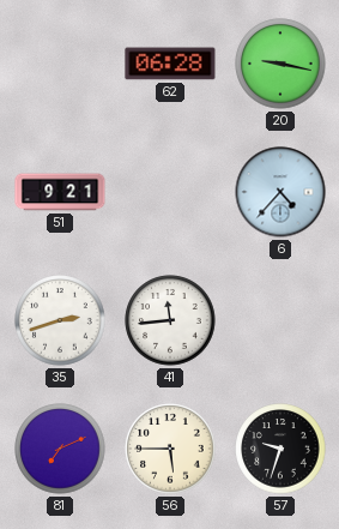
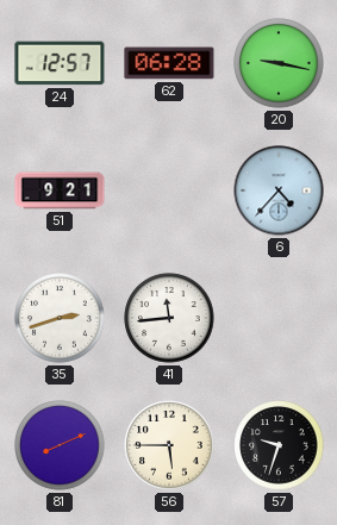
24: none -> 12:57
81: 7:11 -> 8:11
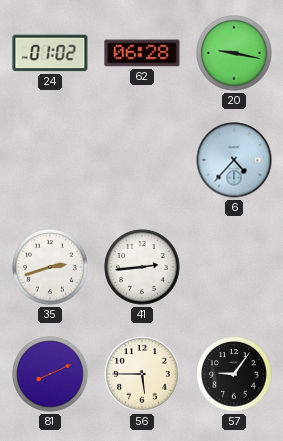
24: 12:57 -> 01:02
51: 9:21 -> none
41: 11:44 -> 2:44
57: 9:33 -> 9:06
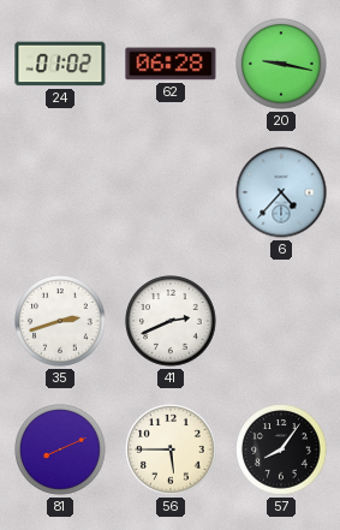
41: 2:44 -> 2:41
57: 9:06 -> 8:06
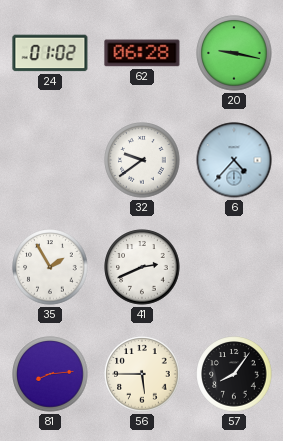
32: none -> 9:39
35: 2:42 -> 1:55
81: 8:11 -> 8:14
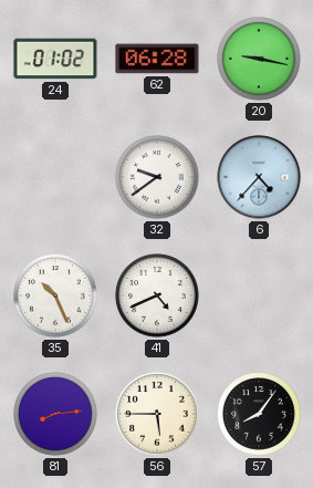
35: 1:55 -> 10:26
41: 2:41 -> 4:41
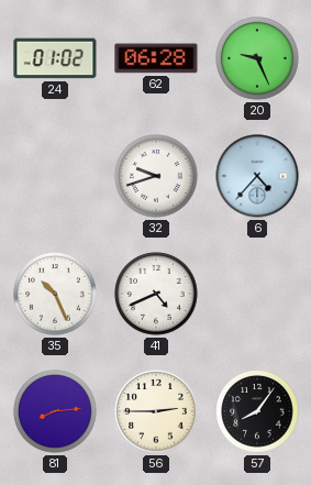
20: 9:17 -> 9:26
32: 9:39 -> 9:42
56: 5:45 -> 2:45
